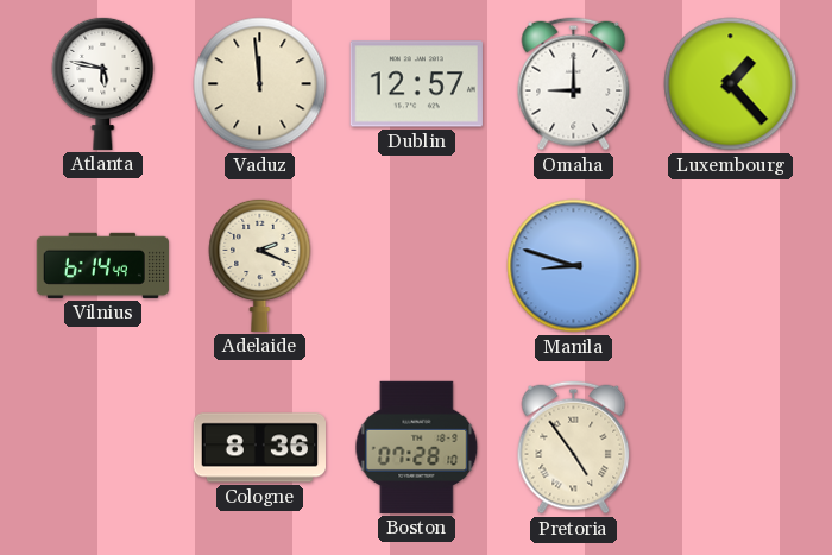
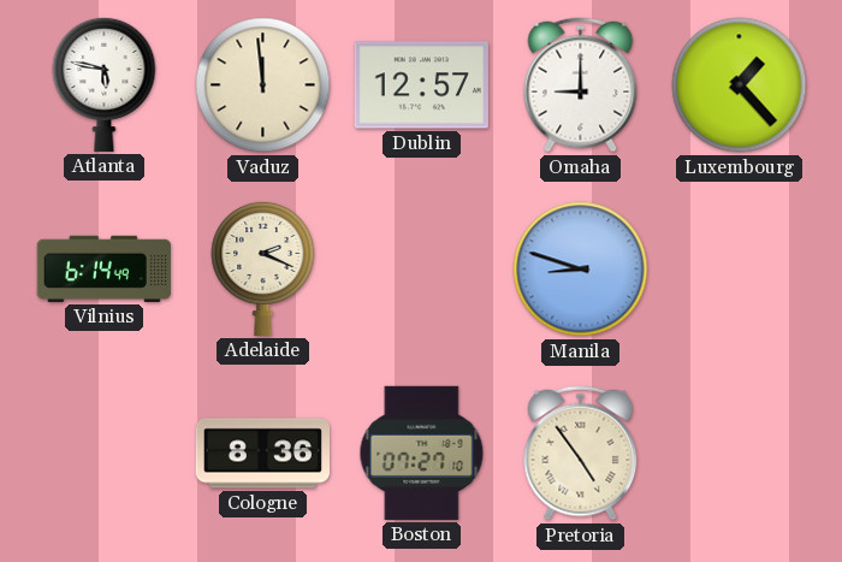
Boston: 07:28 -> 07:27
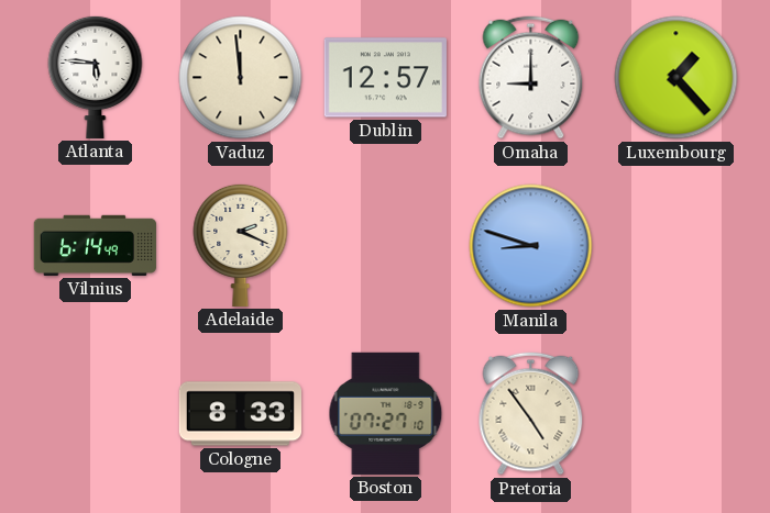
Atlanta: 5:47 -> 5:46
Cologne: 8:36 -> 8:33
